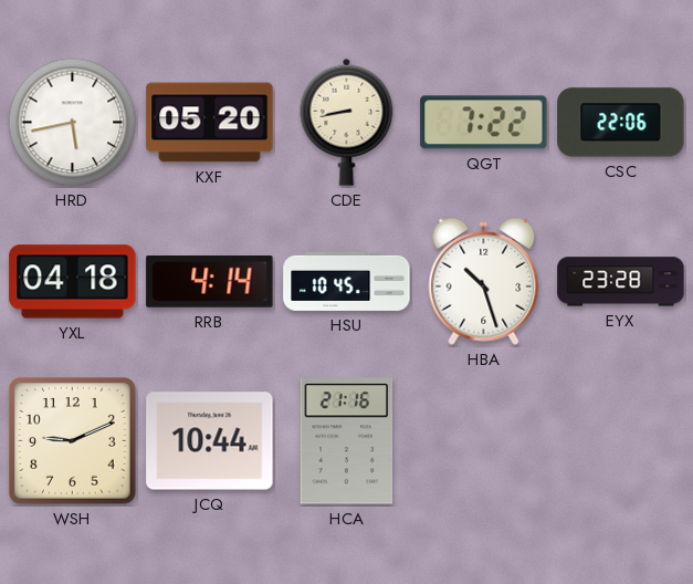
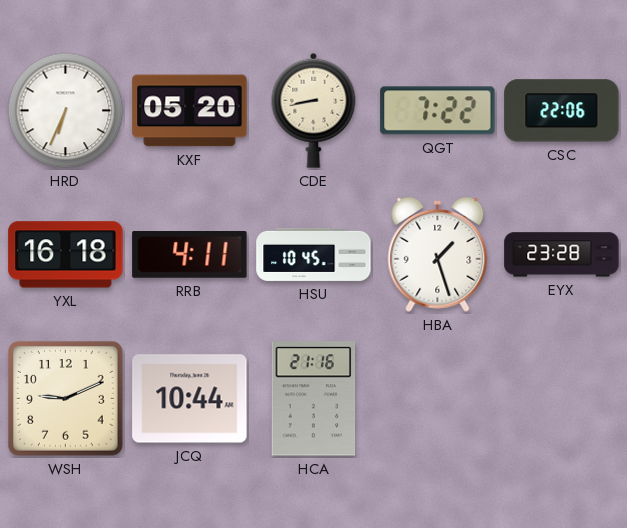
HRD: 5:43 -> 6:34
YXL: 04:18 -> 16:18
RRB: 4:14 -> 4:11
HBA: 10:27 -> 1:27
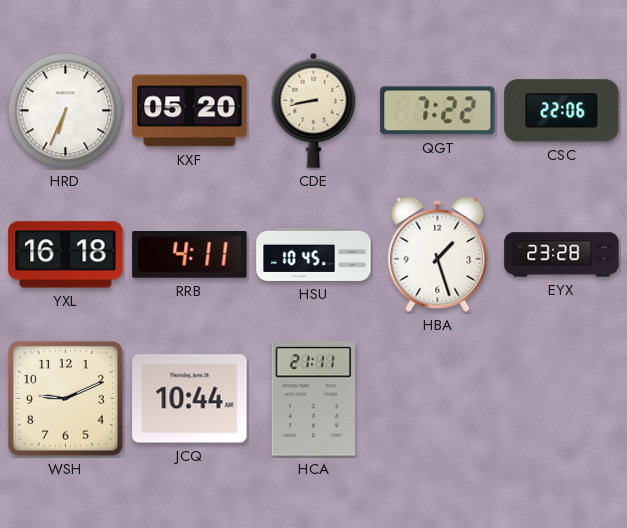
HCA: 21:16 -> 21:11
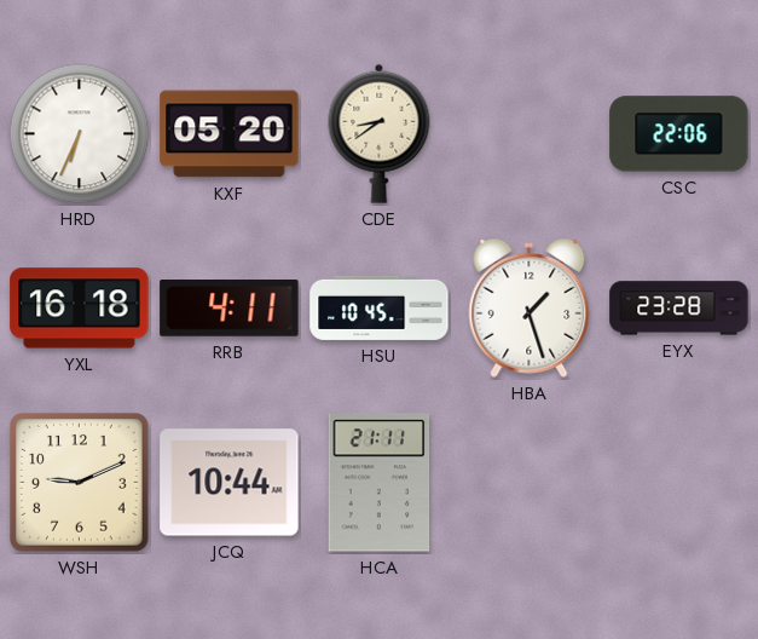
CDE: 8:43 -> 8:39
QGT: 7:22 -> none
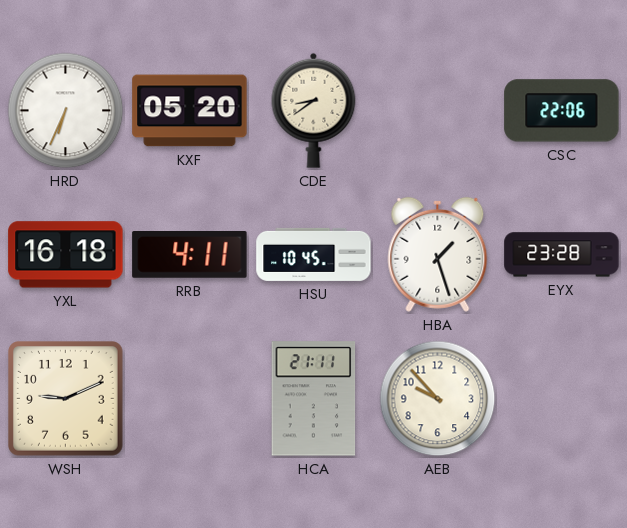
JCQ: 10:44 -> none
AEB: none -> 9:53
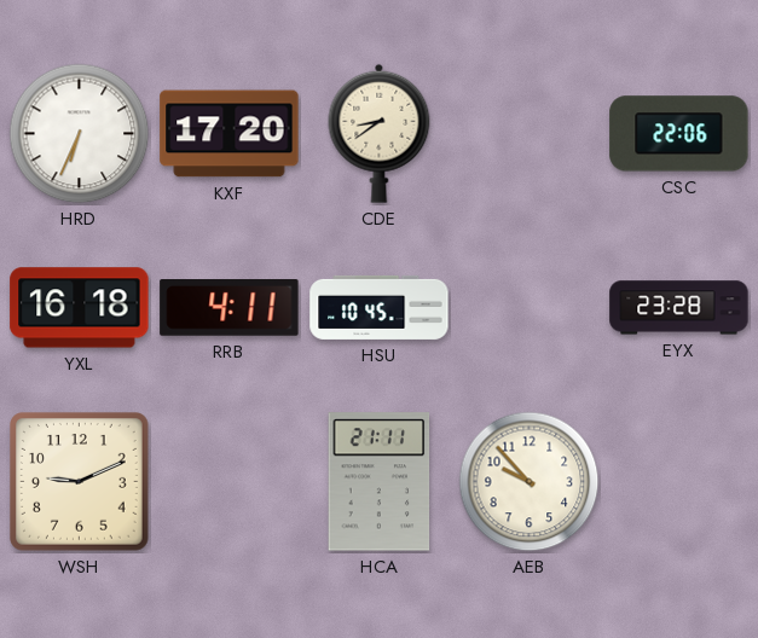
KXF: 05:20 -> 17:20
HBA: 1:27 -> none
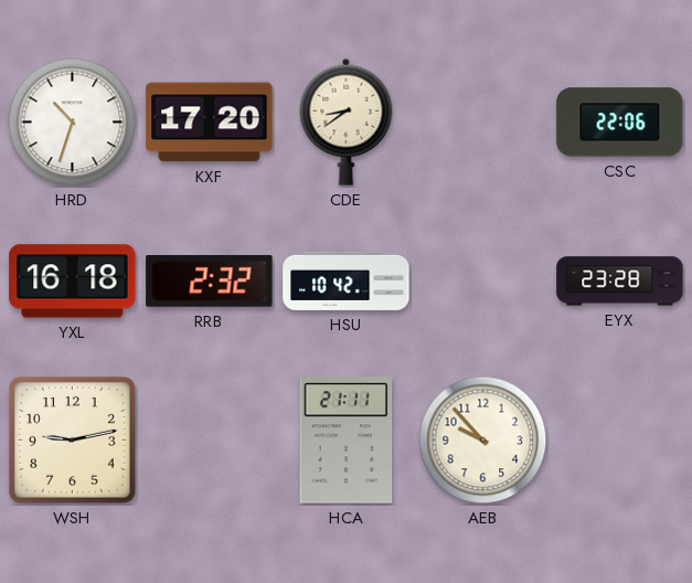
HRD: 6:34 -> 10:33
RRB: 4:11 -> 2:32
HSU: 10:45 -> 10:42
WSH: 9:11 -> 9:13
